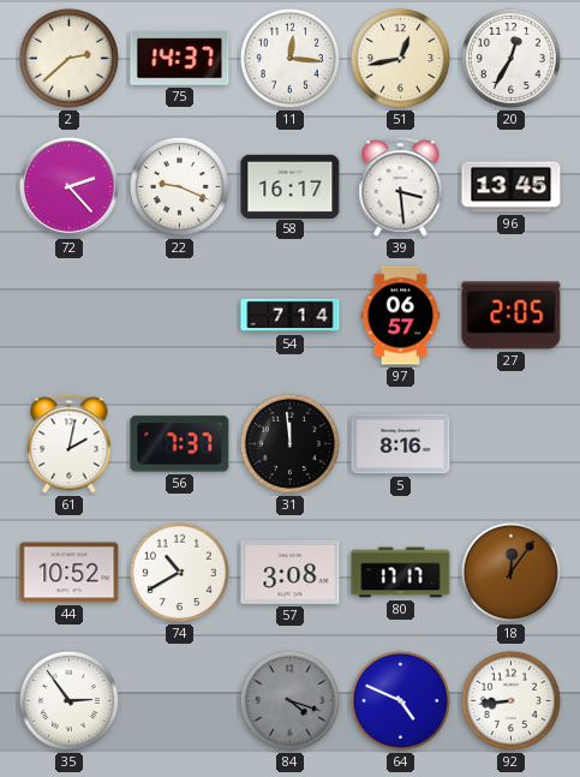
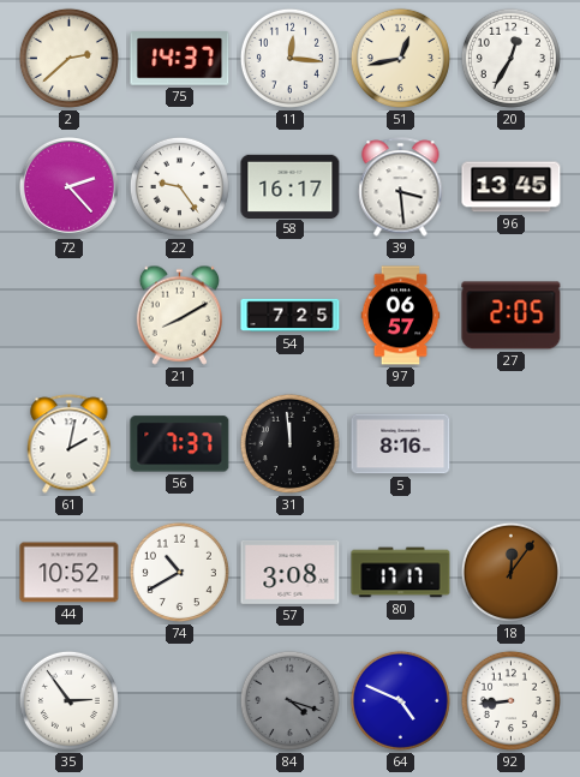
22: 9:19 -> 9:24
21: none -> 8:10
54: 7:14 -> 7:25
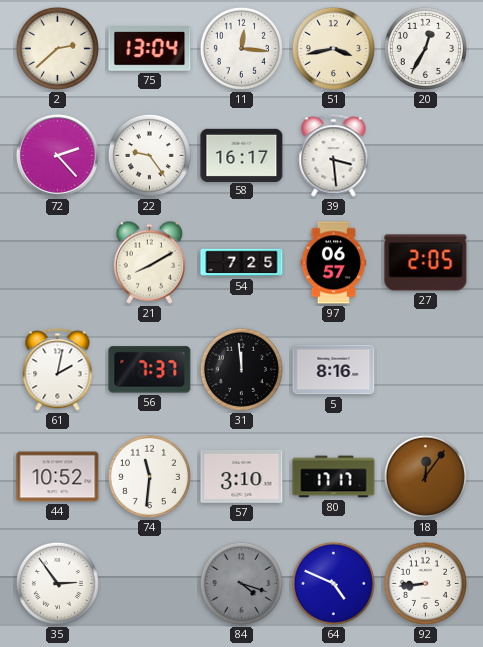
75: 14:37 -> 13:04
51: 12:43 -> 3:43
96: 13:45 -> none
74: 10:40 -> 11:31
57: 3:08 -> 3:10
